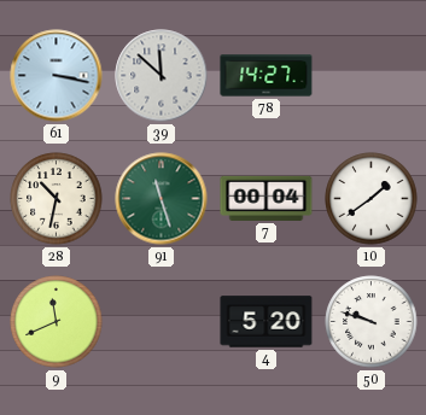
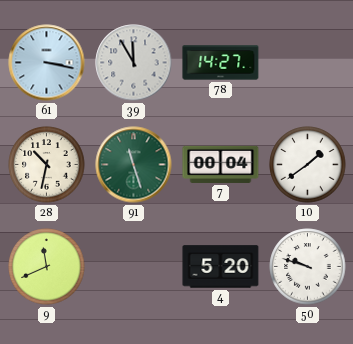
39: 11:52 -> 11:55
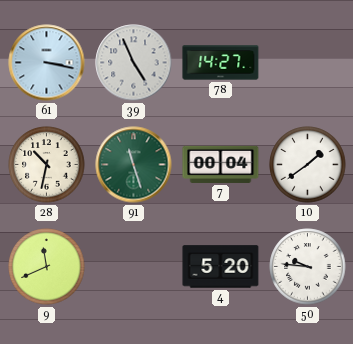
39: 11:55 -> 4:56
50: 9:48 -> 9:46
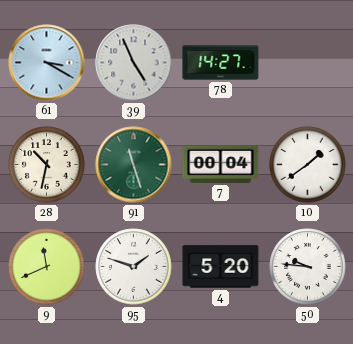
61: 3:17 -> 3:20
95: none -> 1:48
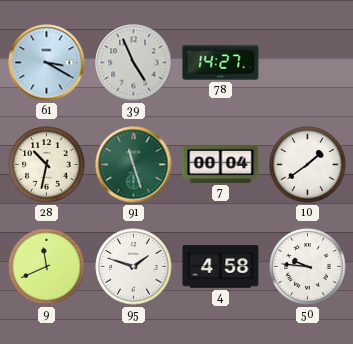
4: 5:20 -> 4:58
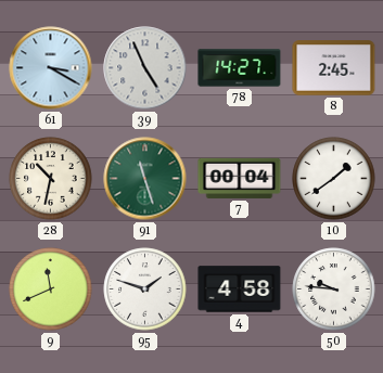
8: none -> 2:45
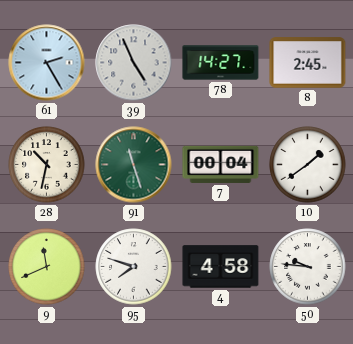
61: 3:20 -> 2:25
95: 1:48 -> 7:48
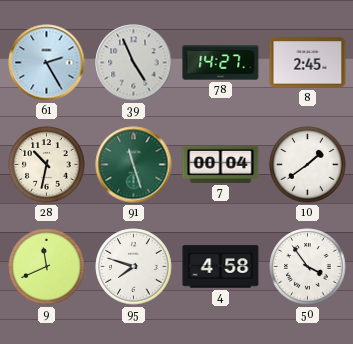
50: 9:46 -> 3:54
